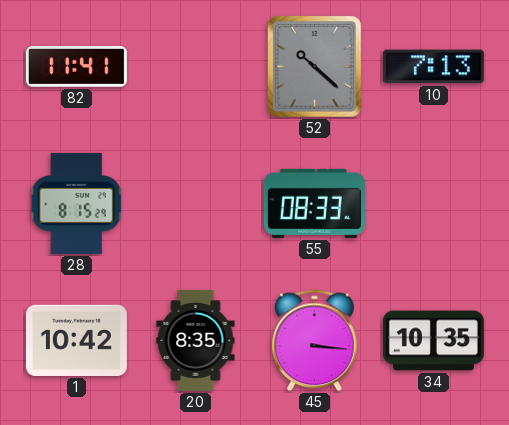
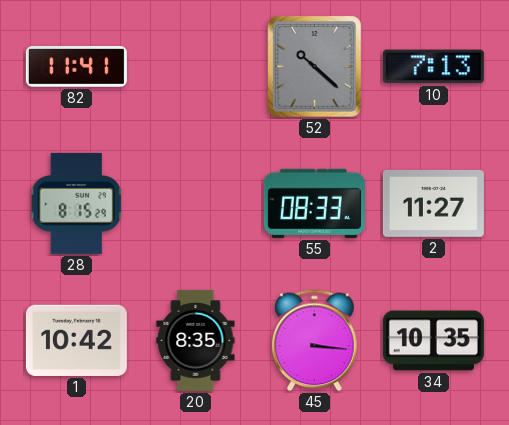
2: none -> 11:27
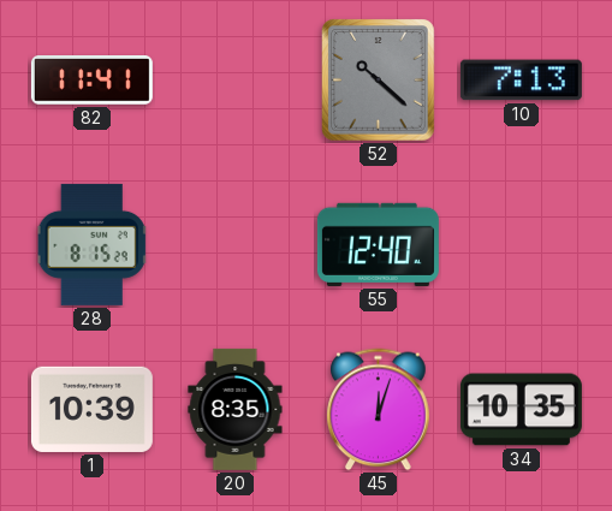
55: 08:33 -> 12:40
2: 11:27 -> none
1: 10:42 -> 10:39
45: 3:16 -> 12:03
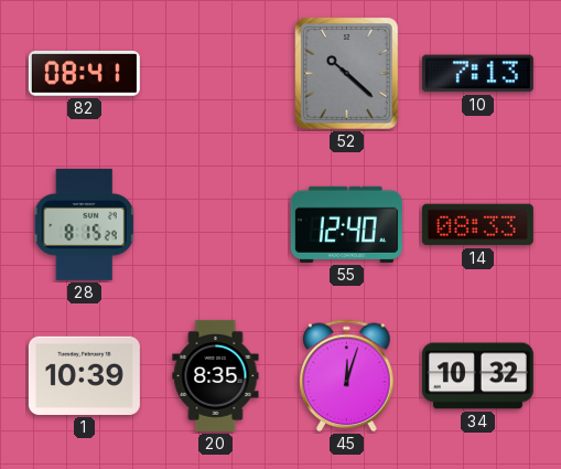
82: 11:41 -> 08:41
14: none -> 08:33
34: 10:35 -> 10:32
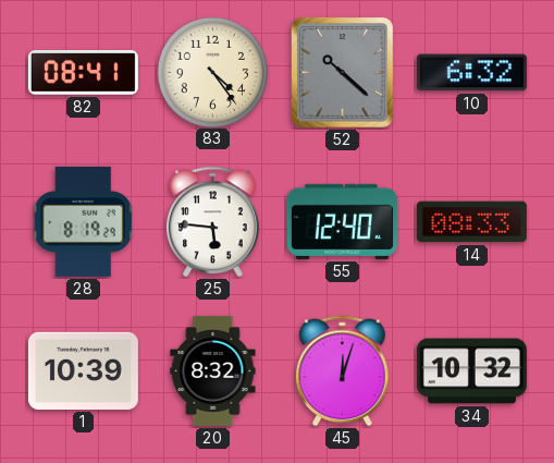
83: none -> 4:24
10: 7:13 -> 6:32
28: 8:15 -> 8:19
25: none -> 5:46
20: 8:35 -> 8:32
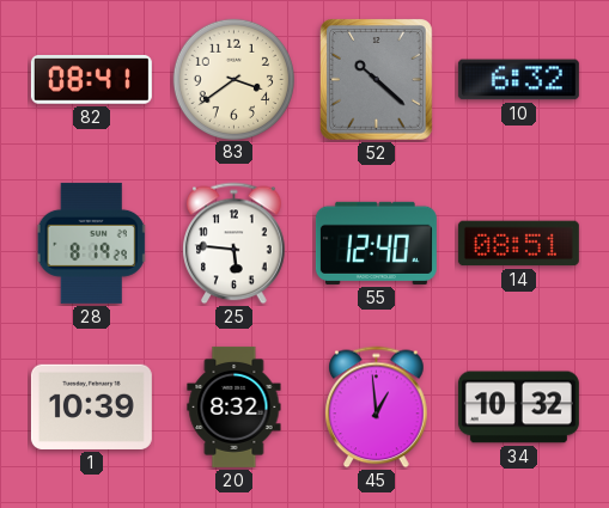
83: 4:24 -> 3:39
14: 08:33 -> 08:51
45: 12:03 -> 12:59
